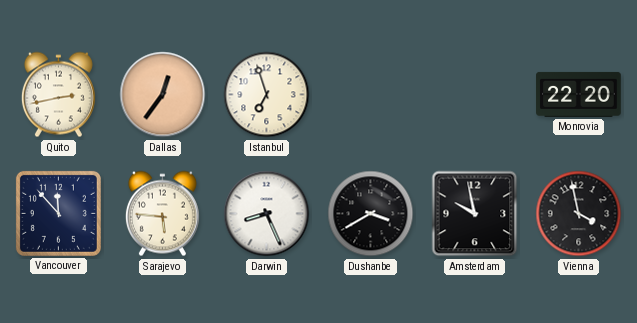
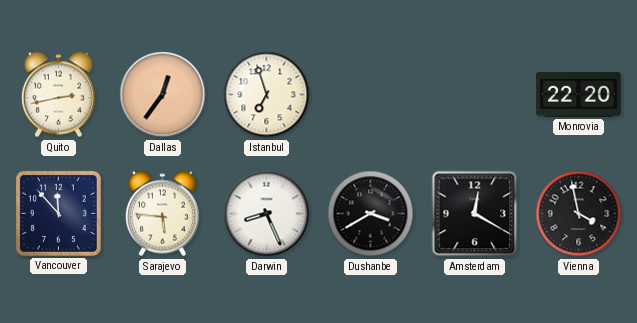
Amsterdam: 9:58 -> 12:20
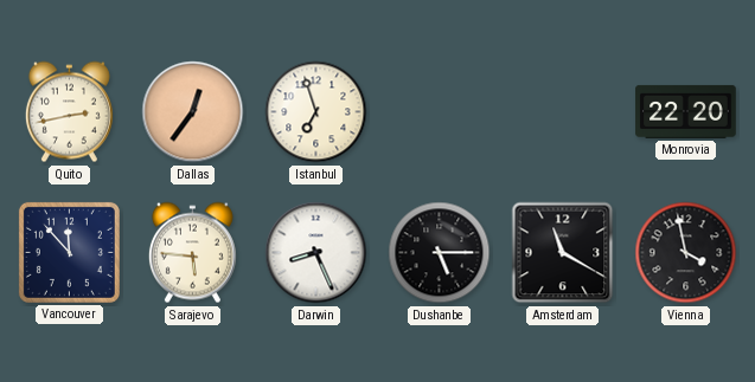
Dushanbe: 3:40 -> 5:15
Amsterdam: 12:20 -> 11:20
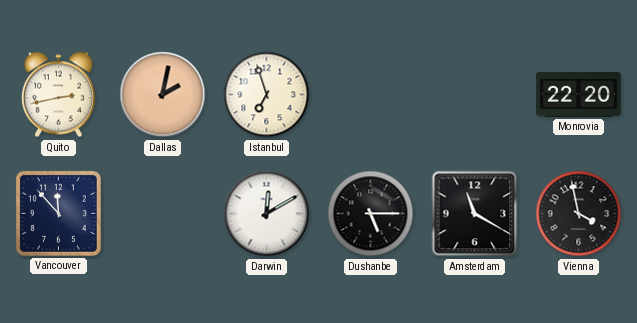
Dallas: 12:36 -> 2:02
Sarajevo: 5:46 -> none
Darwin: 8:26 -> 12:10
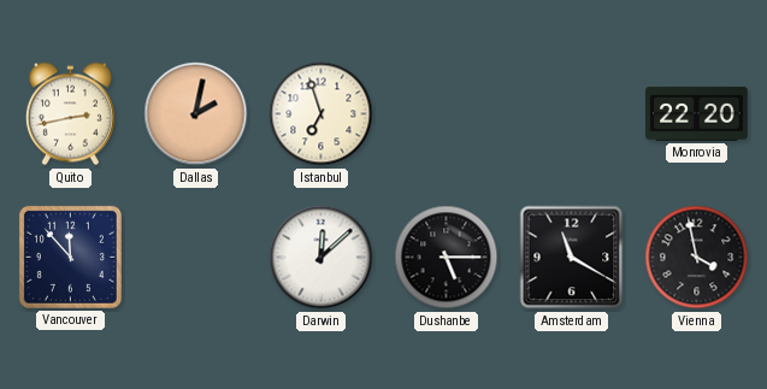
Darwin: 12:10 -> 12:08
